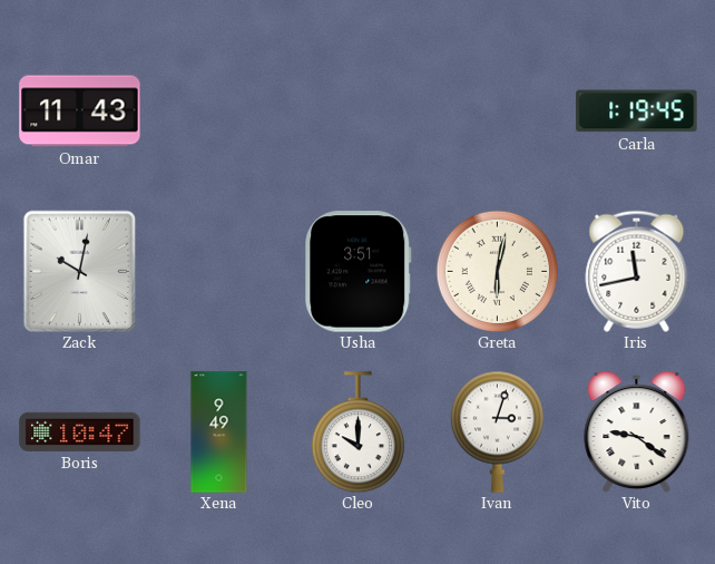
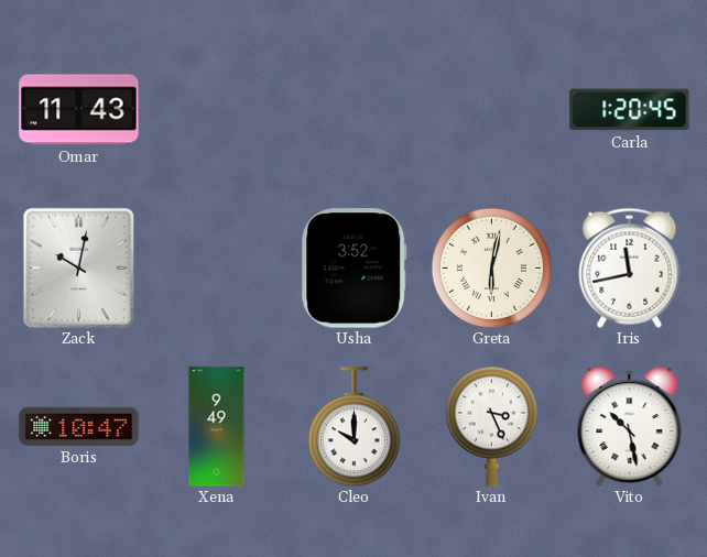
Carla: 1:19 -> 1:20
Usha: 3:51 -> 3:52
Ivan: 3:03 -> 3:26
Vito: 9:21 -> 10:28
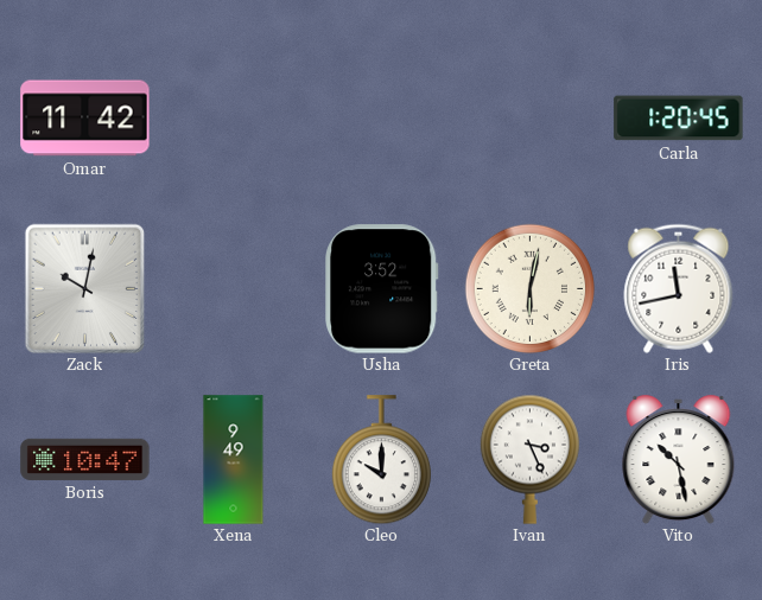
Omar: 11:43 -> 11:42
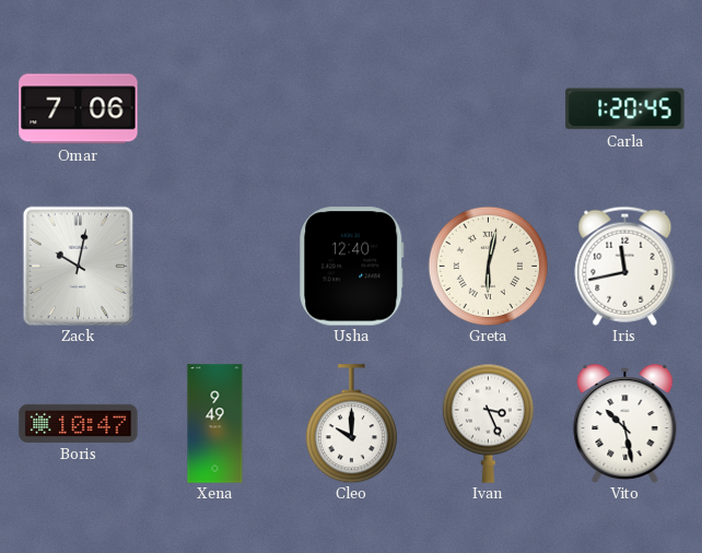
Omar: 11:42 -> 7:06
Usha: 3:52 -> 12:40
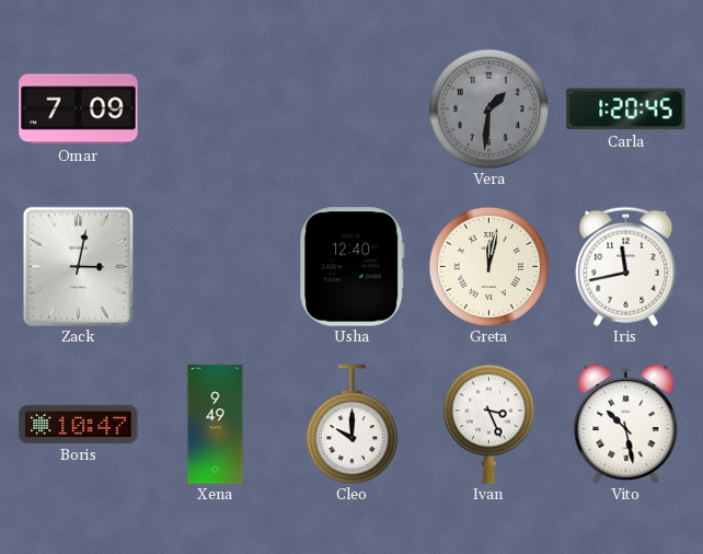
Omar: 7:06 -> 7:09
Vera: none -> 1:31
Zack: 10:02 -> 3:02
Greta: 6:02 -> 12:02
